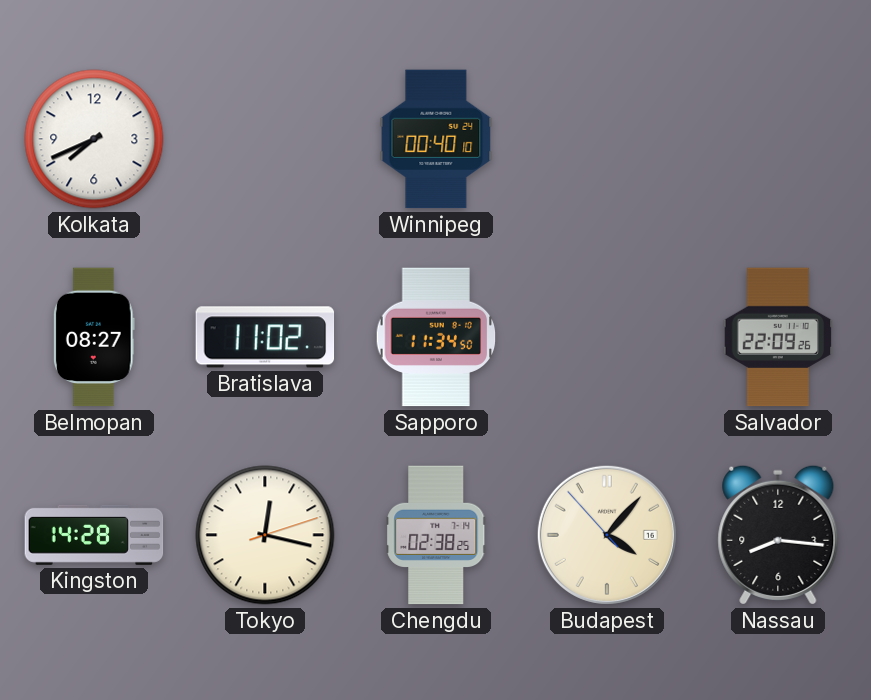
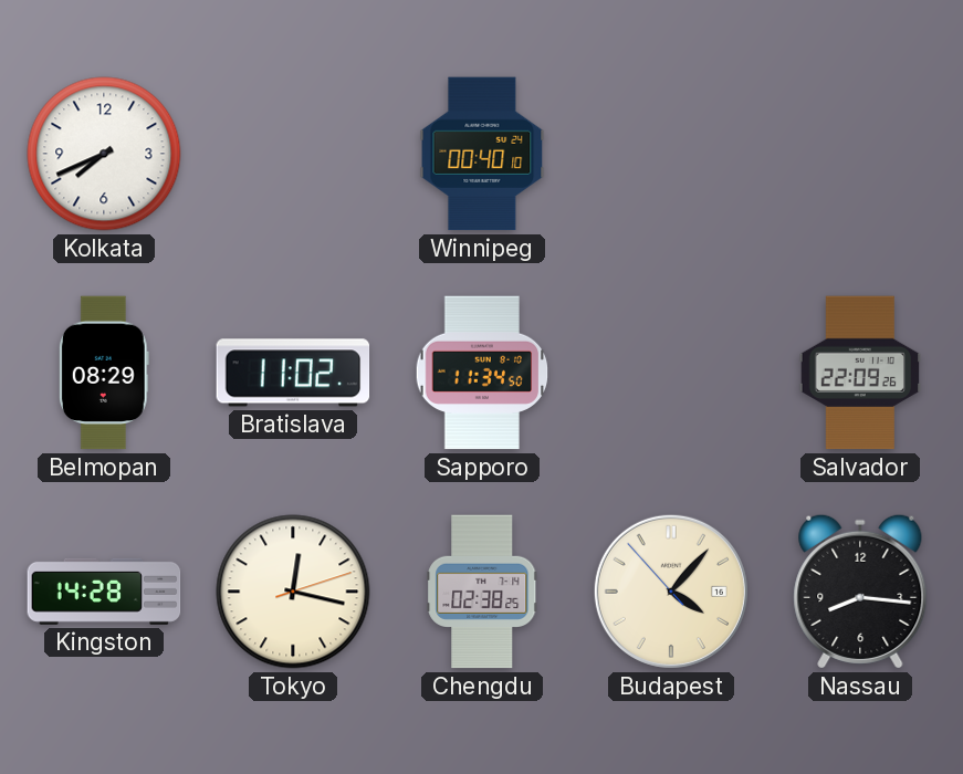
Belmopan: 08:27 -> 08:29
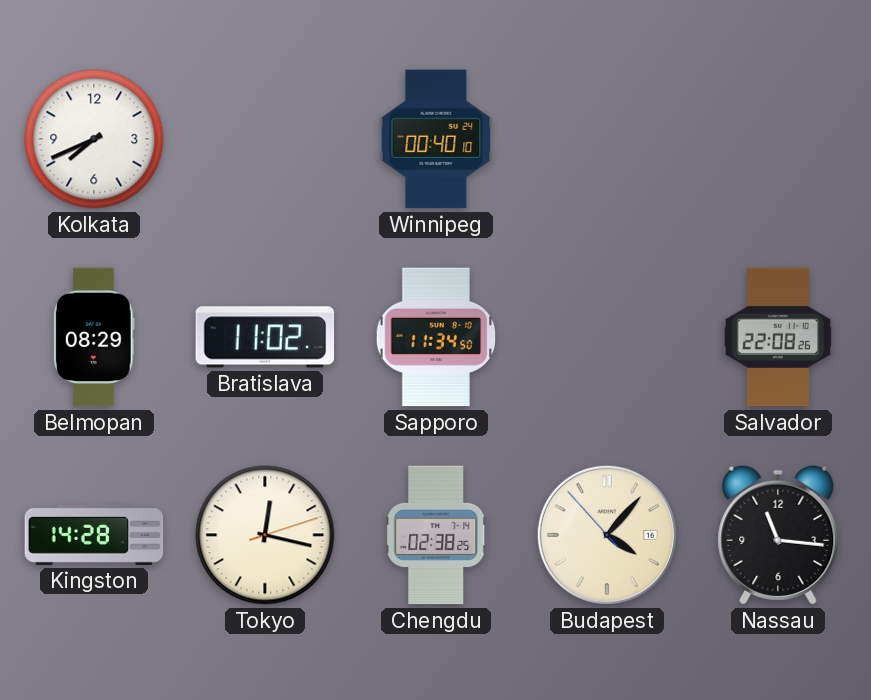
Salvador: 22:09 -> 22:08
Nassau: 8:16 -> 11:16
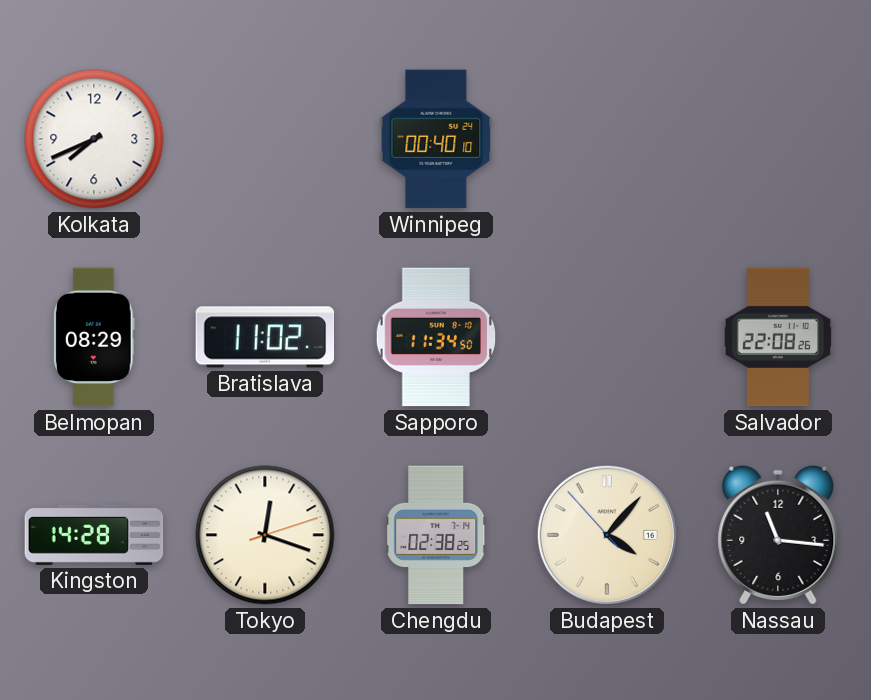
Tokyo: 12:17 -> 12:18
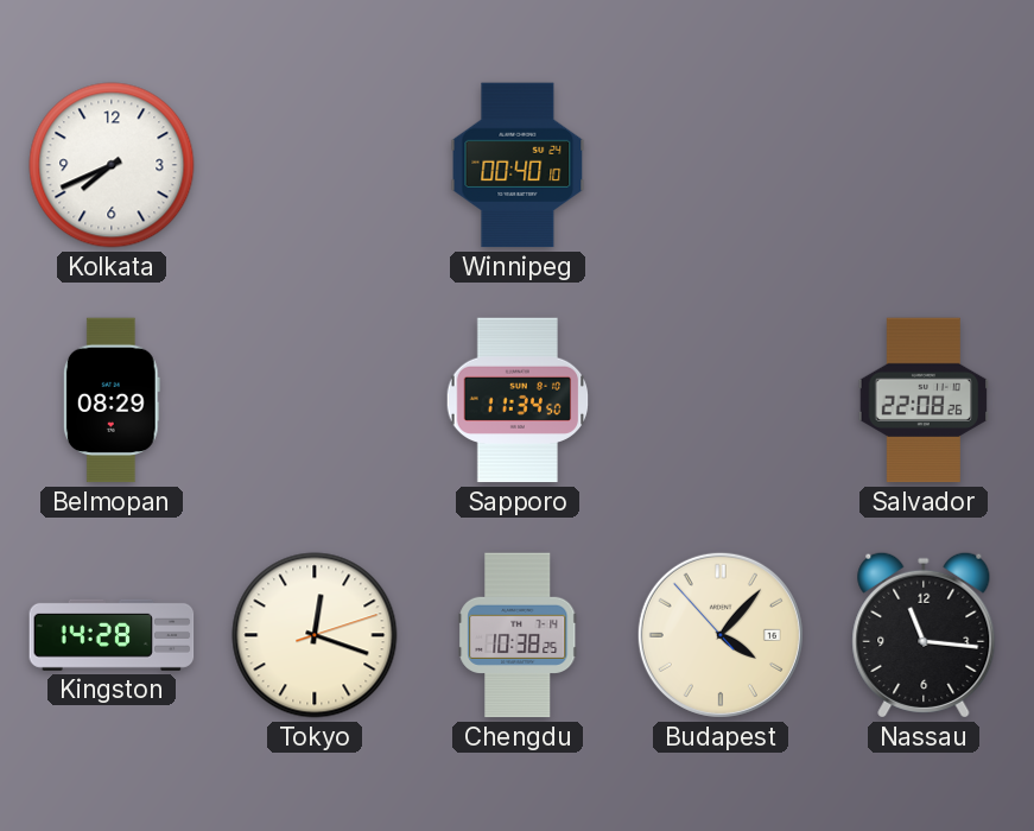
Bratislava: 11:02 -> none
Chengdu: 02:38 -> 10:38
